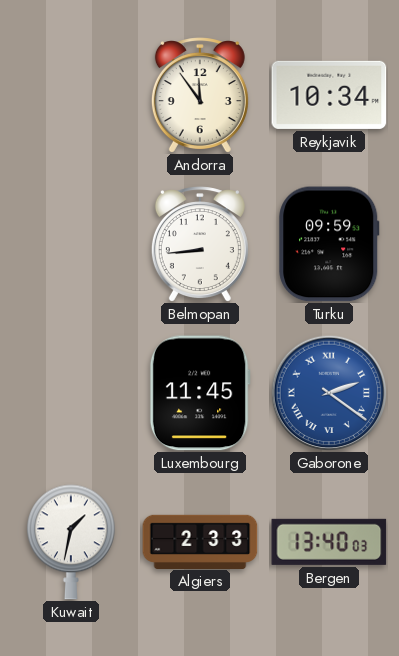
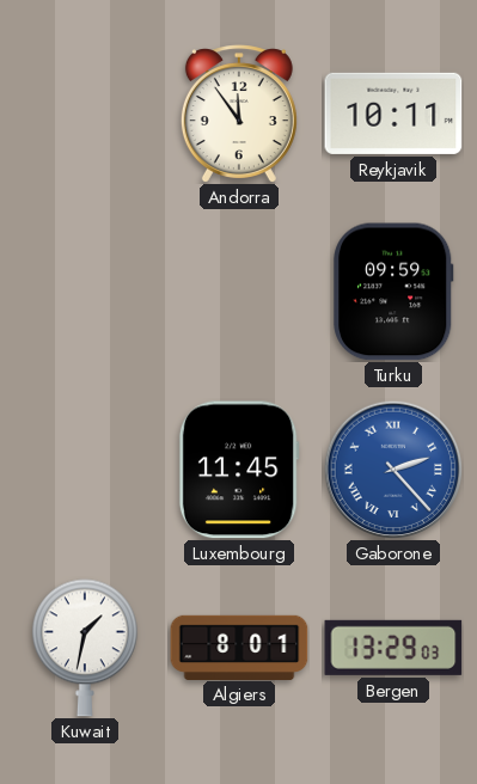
Reykjavik: 10:34 -> 10:11
Belmopan: 8:44 -> none
Gaborone: 2:21 -> 2:23
Algiers: 2:33 -> 8:01
Bergen: 13:40 -> 13:29
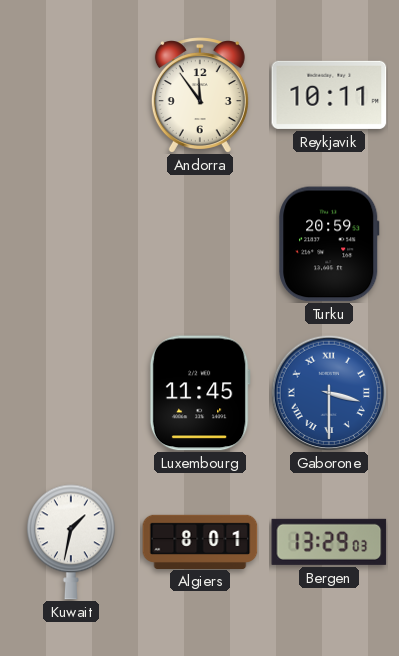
Turku: 09:59 -> 20:59
Gaborone: 2:23 -> 3:30
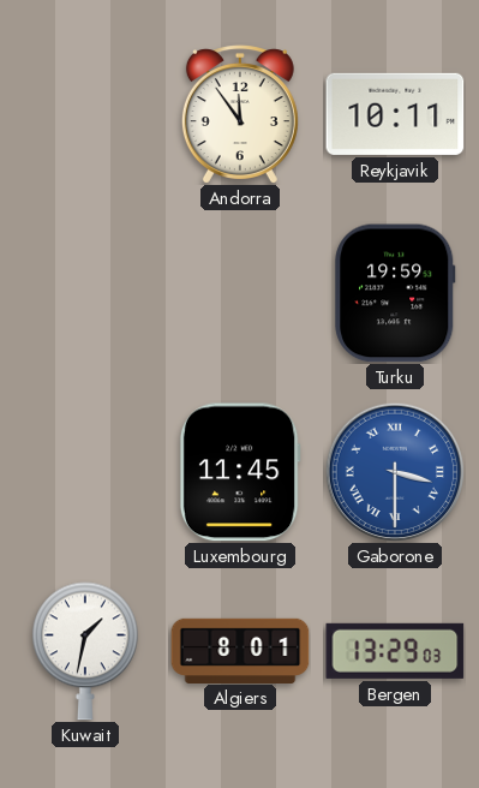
Turku: 20:59 -> 19:59
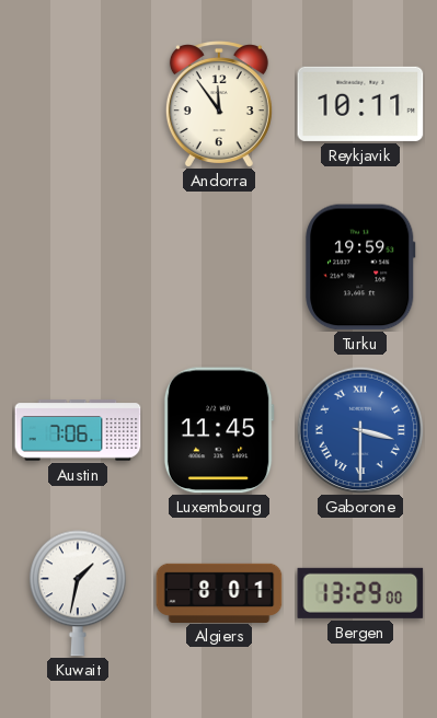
Austin: none -> 7:06
Bergen: 13:29:03 -> 13:29:00
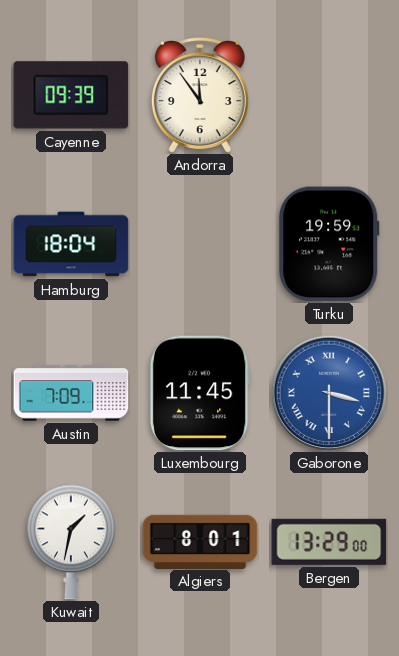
Cayenne: none -> 09:39
Reykjavik: 10:11 -> none
Hamburg: none -> 18:04
Austin: 7:06 -> 7:09
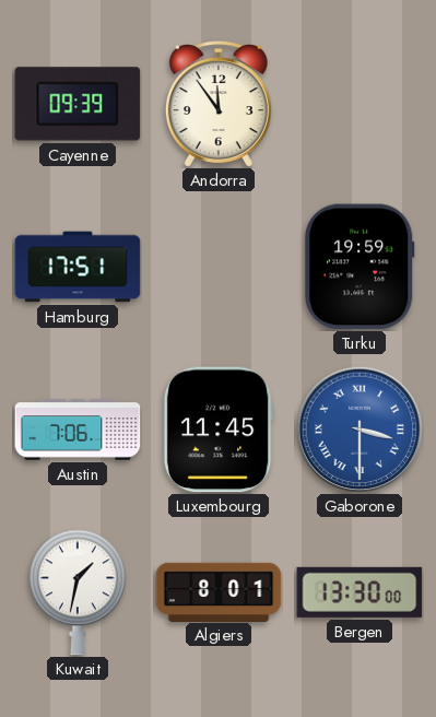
Hamburg: 18:04 -> 17:51
Austin: 7:09 -> 7:06
Bergen: 13:29 -> 13:30
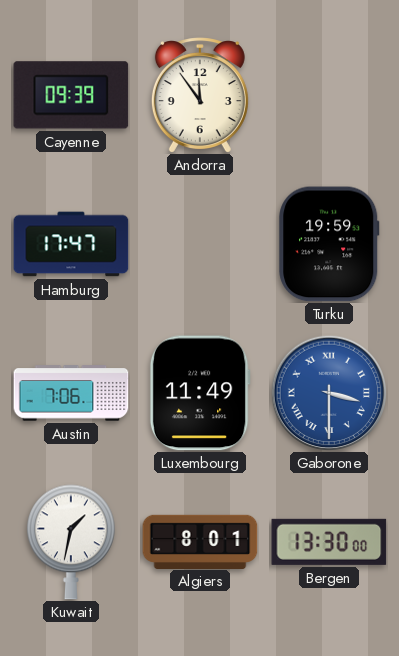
Hamburg: 17:51 -> 17:47
Luxembourg: 11:45 -> 11:49
